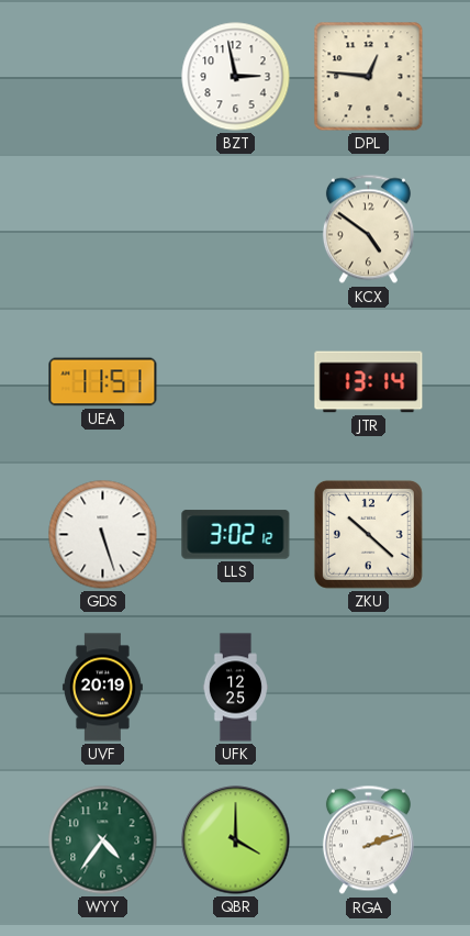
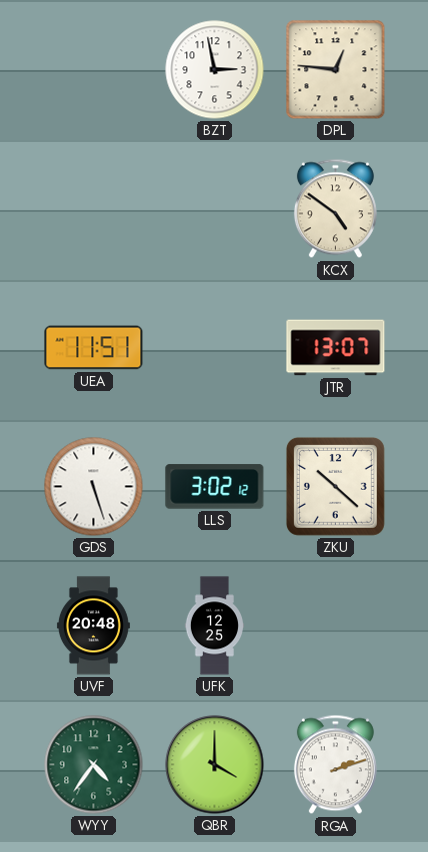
JTR: 13:14 -> 13:07
UVF: 20:19 -> 20:48
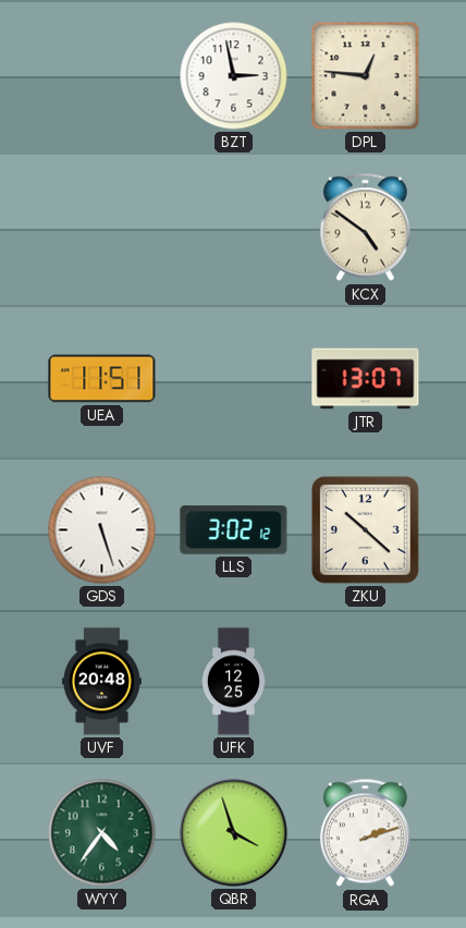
QBR: 4:00 -> 3:57
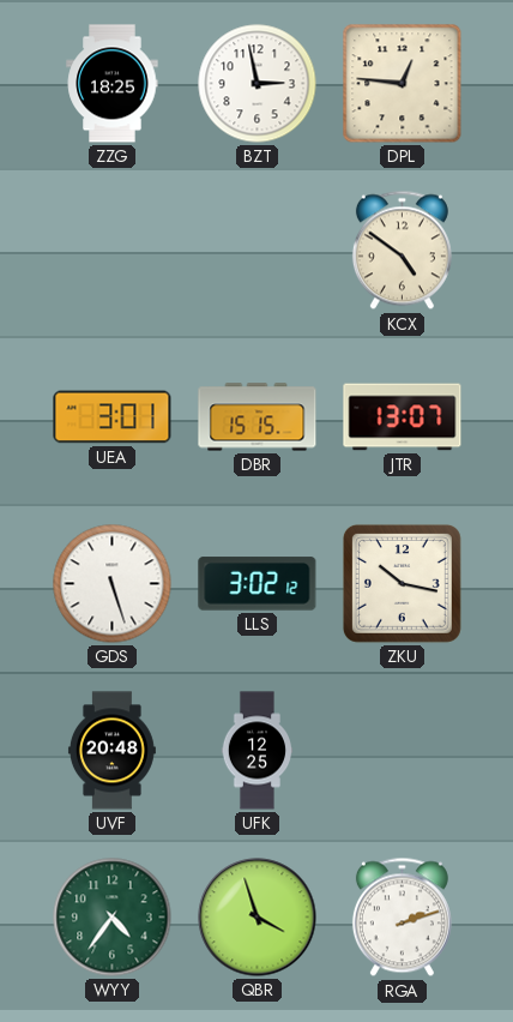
ZZG: none -> 18:25
UEA: 11:51 -> 3:01
DBR: none -> 15:15
ZKU: 10:22 -> 10:17
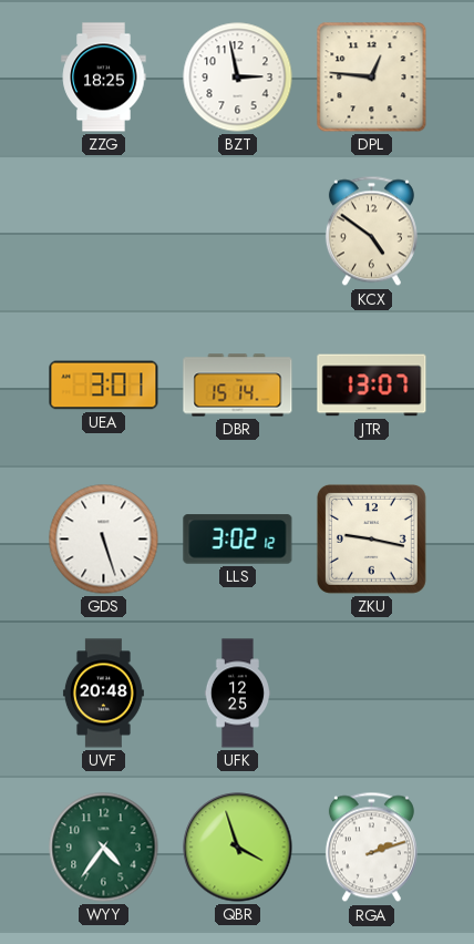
DBR: 15:15 -> 15:14
ZKU: 10:17 -> 9:17
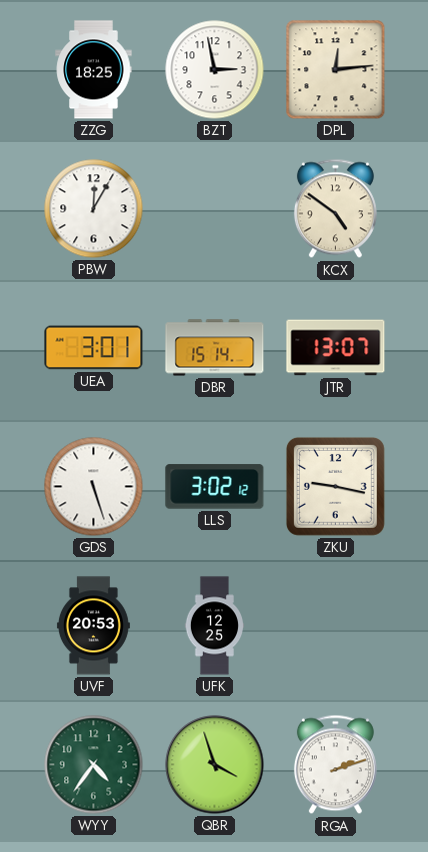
DPL: 12:46 -> 12:14
PBW: none -> 12:05
UVF: 20:48 -> 20:53
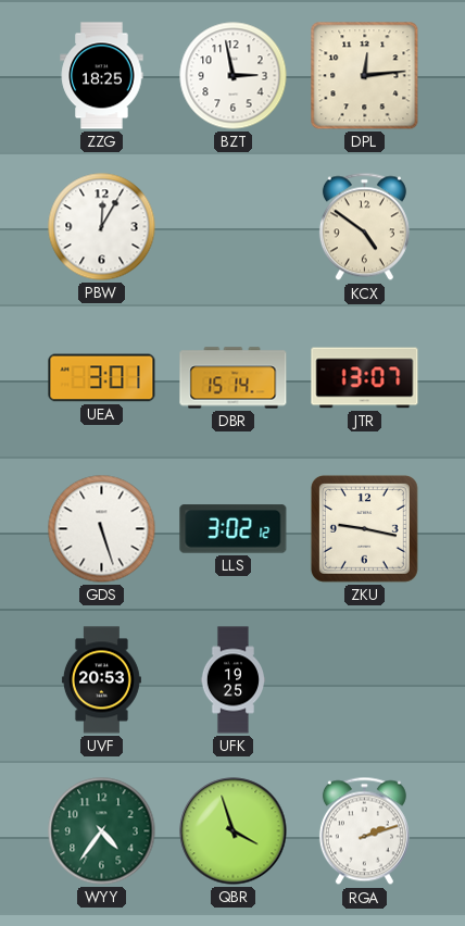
UFK: 12:25 -> 19:25
